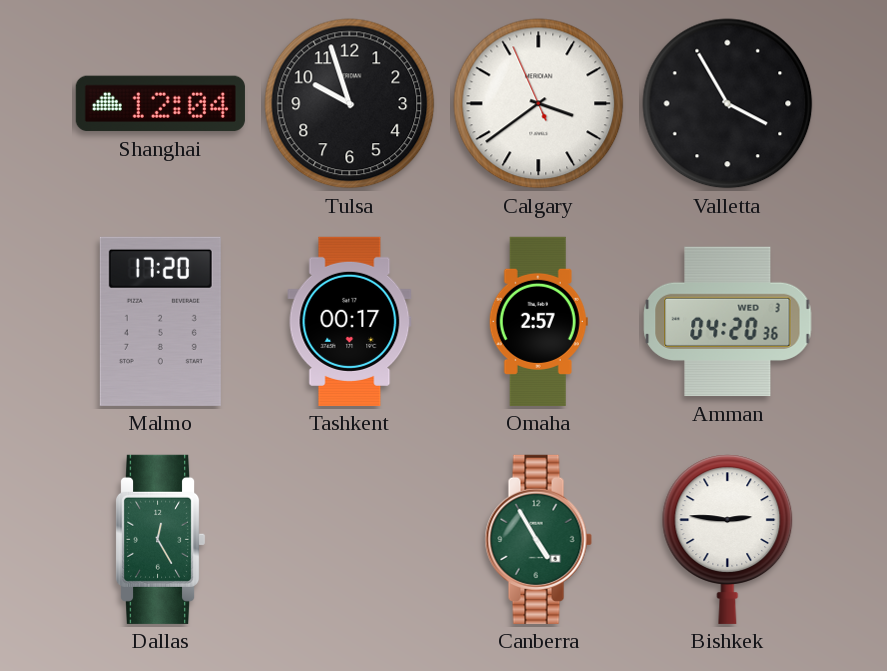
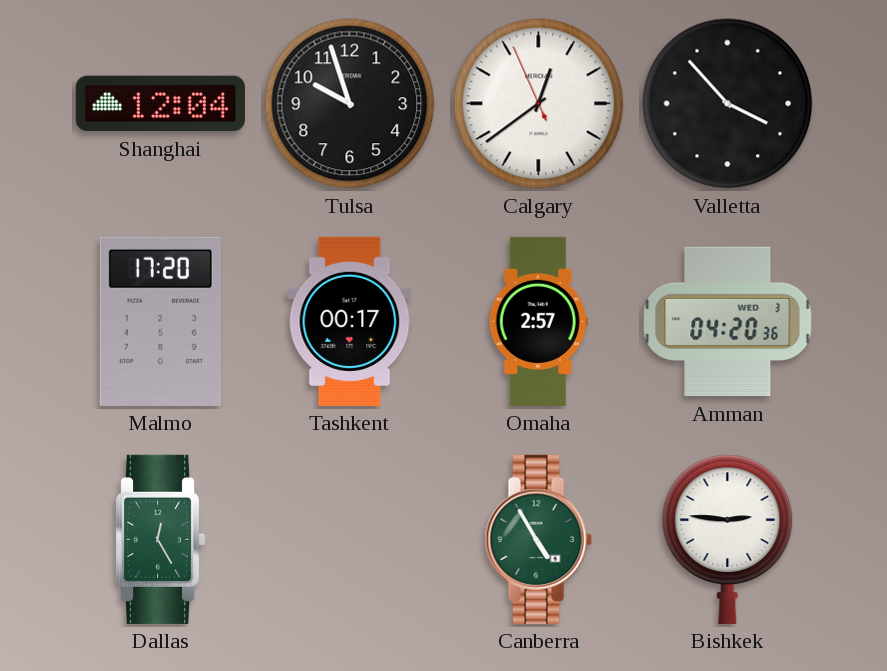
Calgary: 3:38 -> 12:38
Valletta: 3:55 -> 3:53
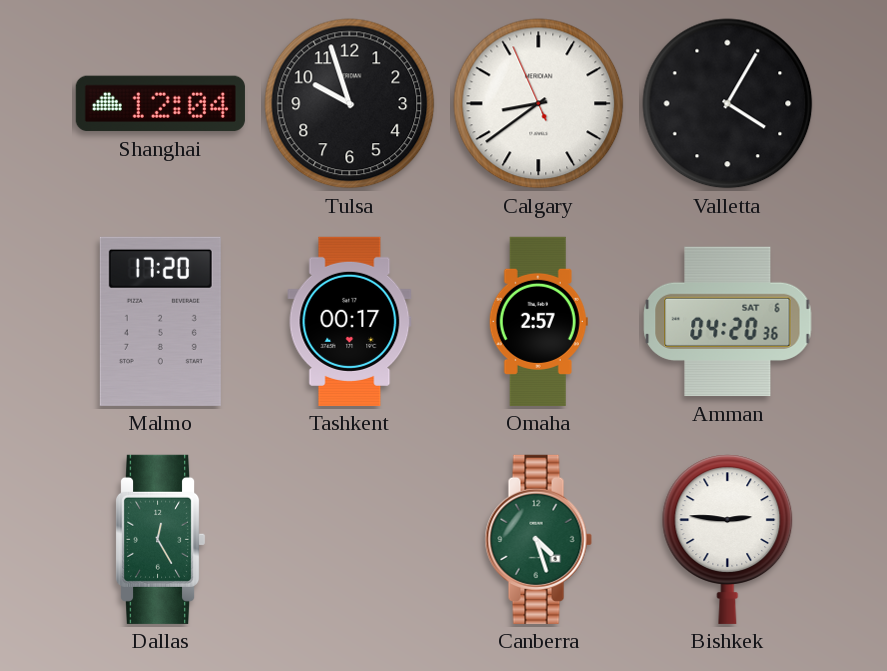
Calgary: 12:38 -> 8:38
Valletta: 3:53 -> 4:05
Amman date: WED 3 -> SAT 6
Canberra: 4:55 -> 4:27
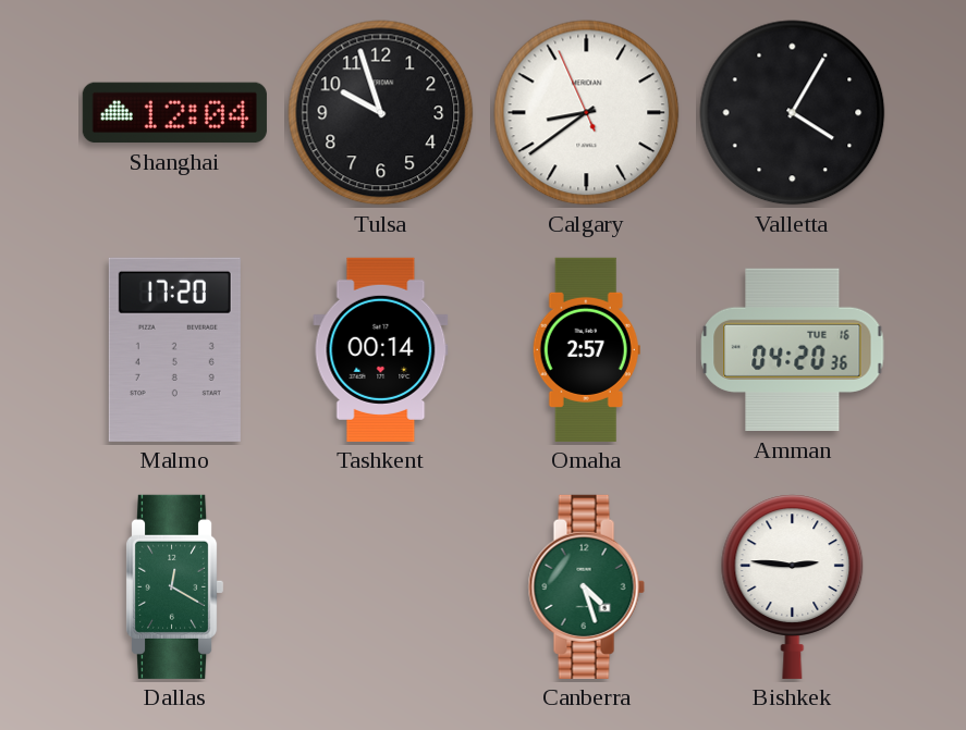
Tashkent: 00:17 -> 00:14
Amman date: SAT 6 -> TUE 16
Dallas: 12:25 -> 12:20
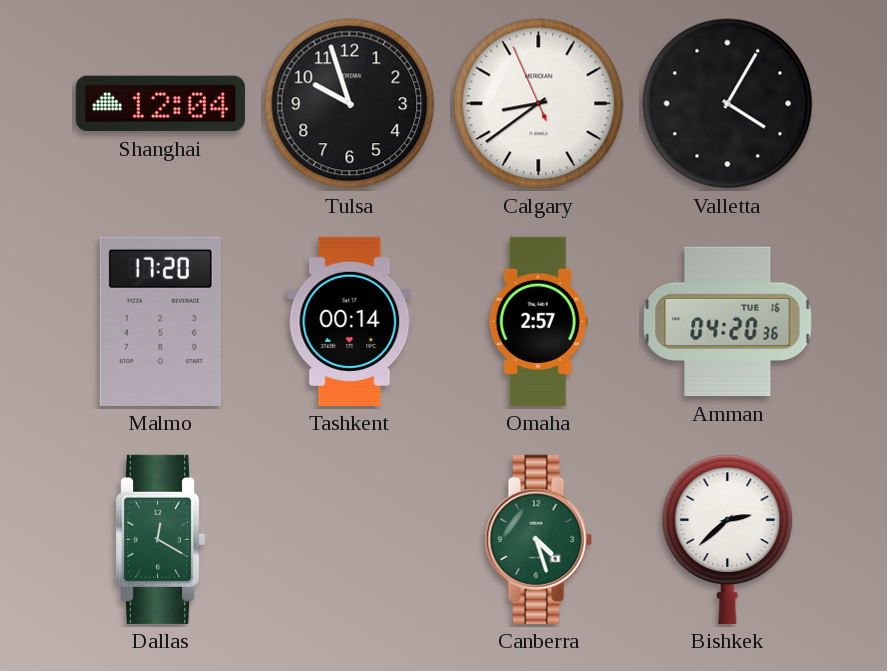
Bishkek: 2:46 -> 2:38
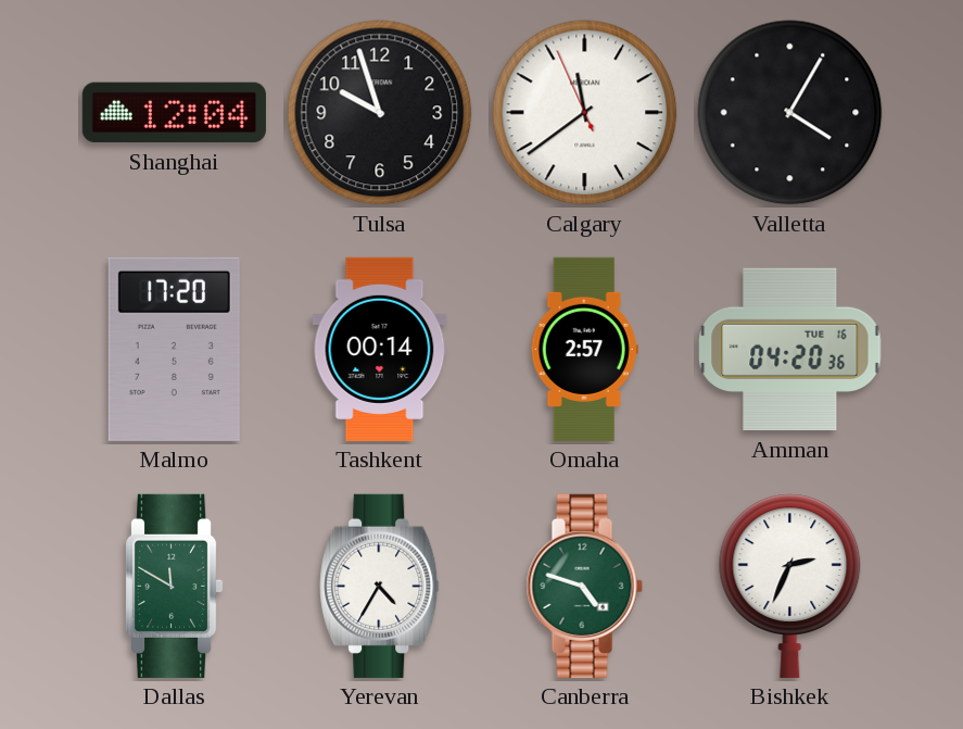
Calgary: 8:38 -> 11:38
Dallas: 12:20 -> 11:50
Yerevan: none -> 4:35
Canberra: 4:27 -> 4:48
Bishkek: 2:38 -> 2:34
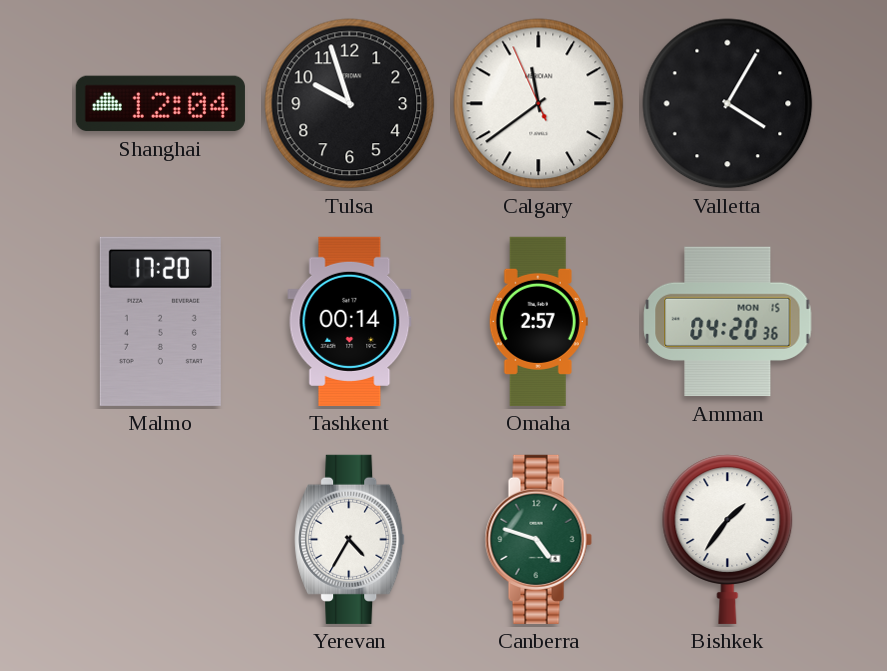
Amman date: TUE 16 -> MON 15
Dallas: 11:50 -> none
Bishkek: 2:34 -> 1:36
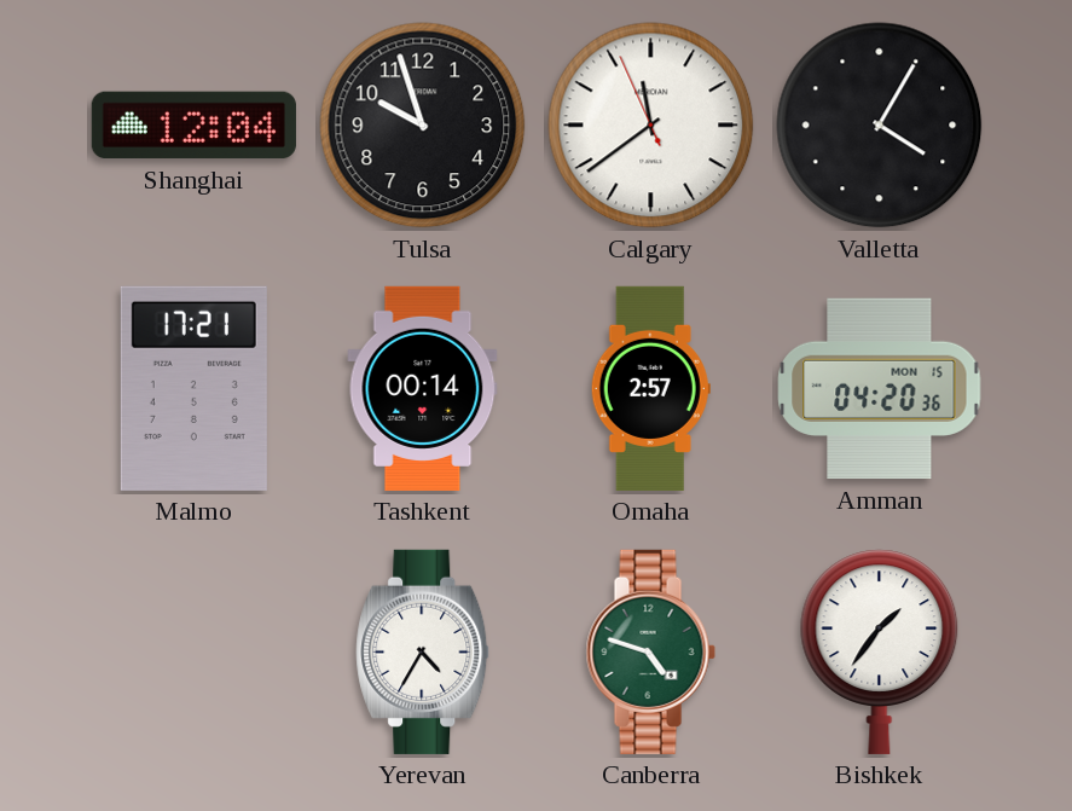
Malmo: 17:20 -> 17:21
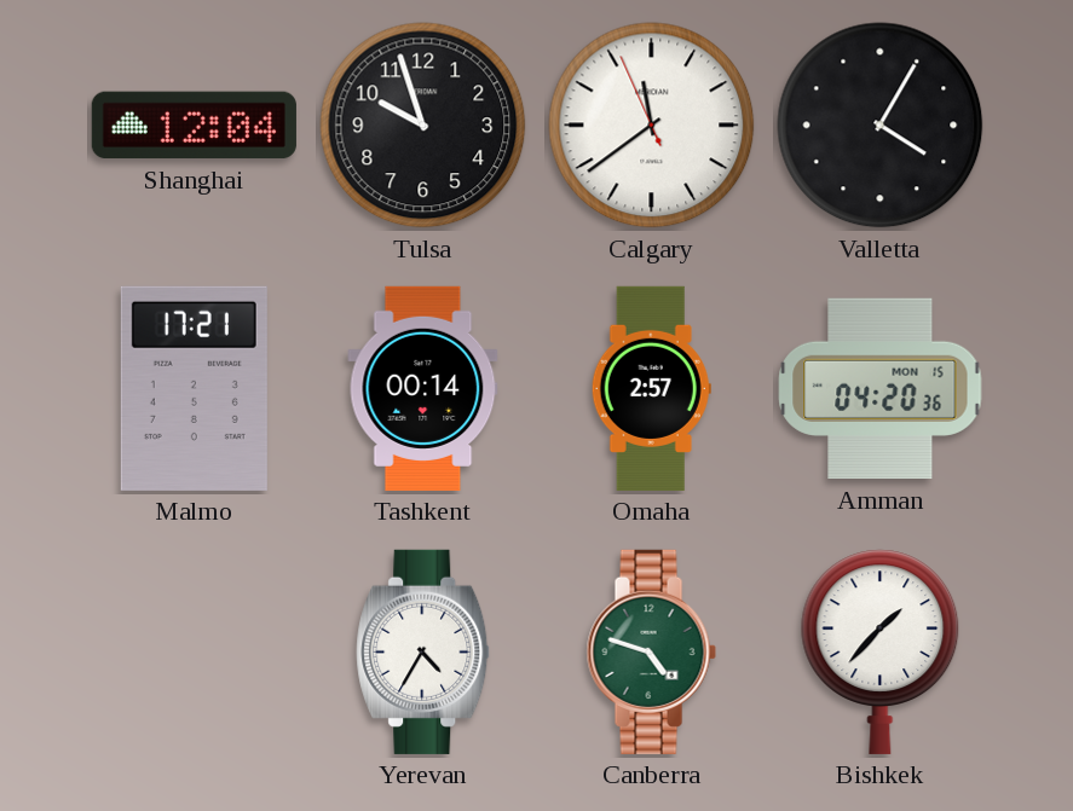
Bishkek: 1:36 -> 1:37
